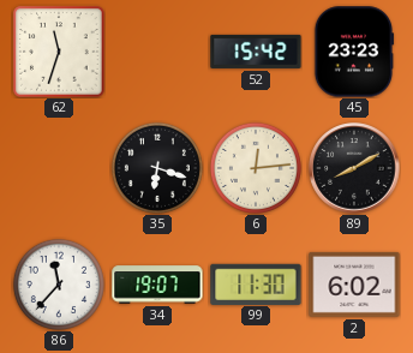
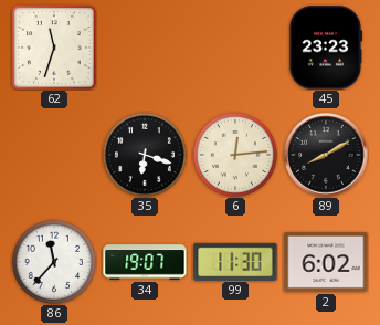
52: 15:42 -> none
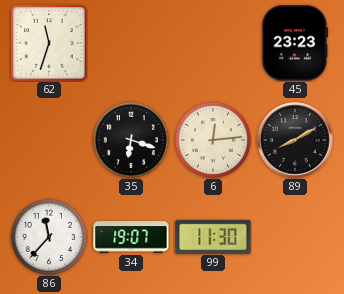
2: 6:02 -> none
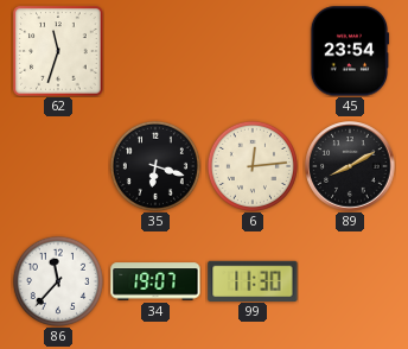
45: 23:23 -> 23:54
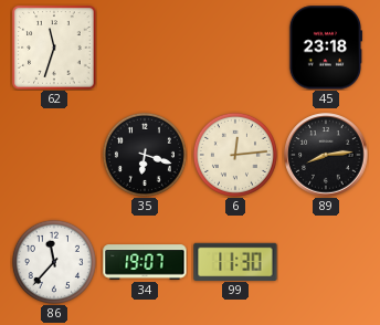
45: 23:54 -> 23:18
89: 8:10 -> 8:14
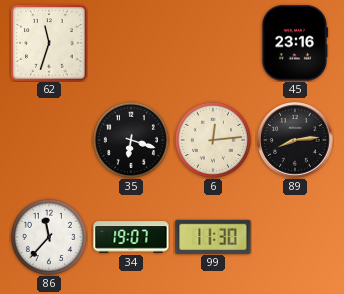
45: 23:18 -> 23:16
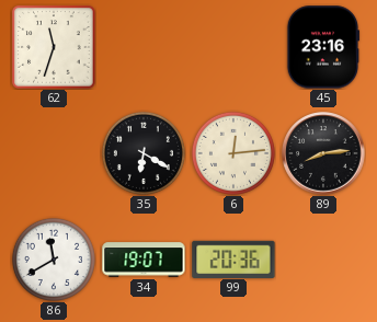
35: 6:18 -> 6:20
86: 11:37 -> 11:40
99: 11:30 -> 20:36
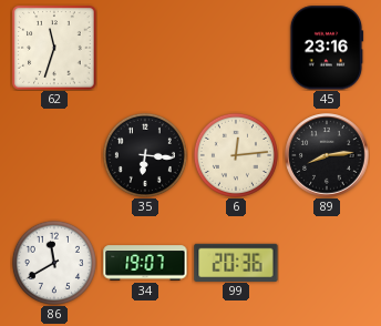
35: 6:20 -> 6:16
